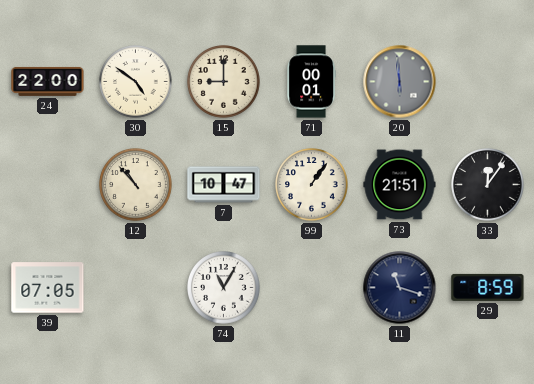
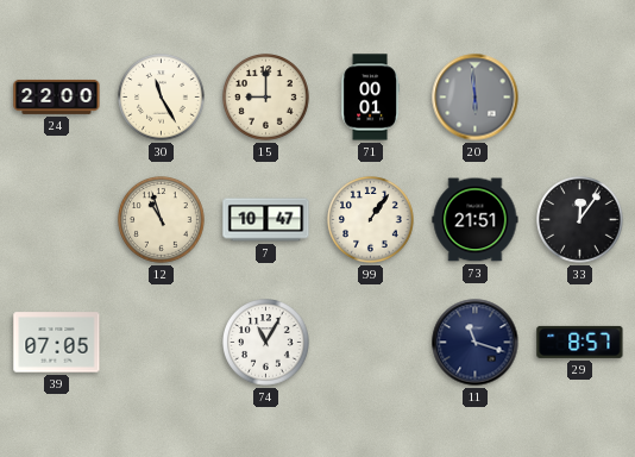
30: 4:51 -> 11:25
12: 10:53 -> 10:57
29: 8:59 -> 8:57
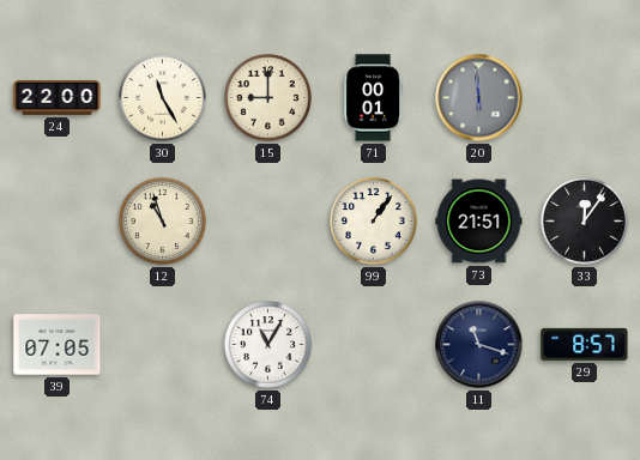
7: 10:47 -> none
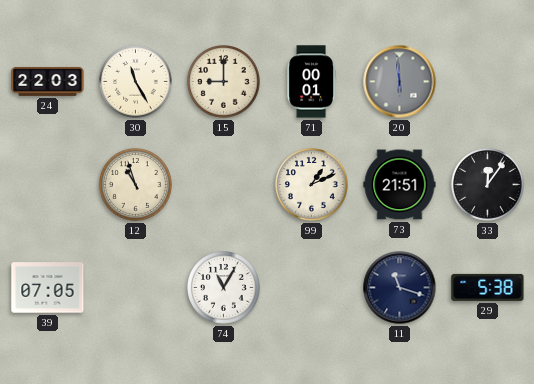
24: 22:00 -> 22:03
99: 1:06 -> 1:11
29: 8:57 -> 5:38
